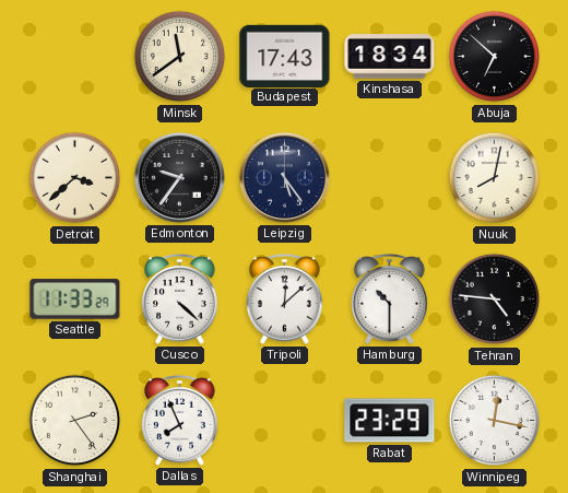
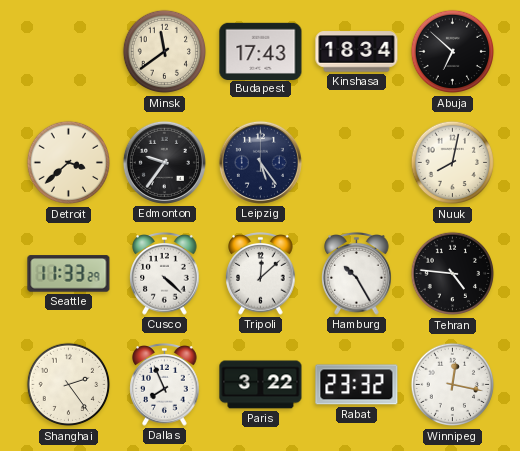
Hamburg: 10:30 -> 10:25
Paris: none -> 3:22
Rabat: 23:29 -> 23:32
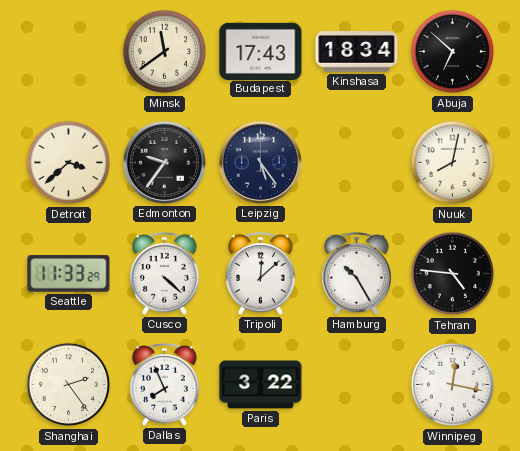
Rabat: 23:32 -> none
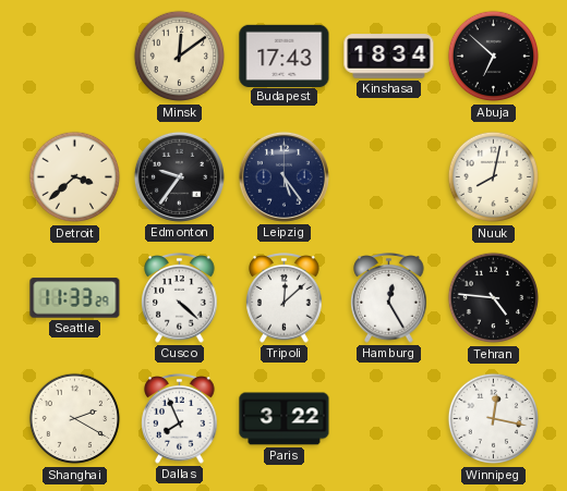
Minsk: 11:39 -> 12:09
Hamburg: 10:25 -> 12:25
Shanghai: 2:24 -> 2:20
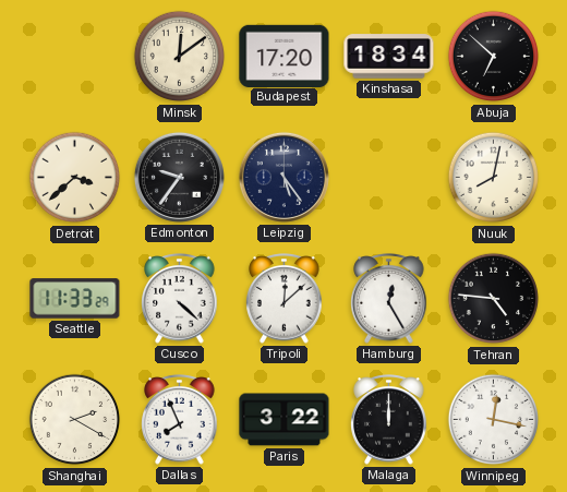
Budapest: 17:43 -> 17:20
Malaga: none -> 12:00
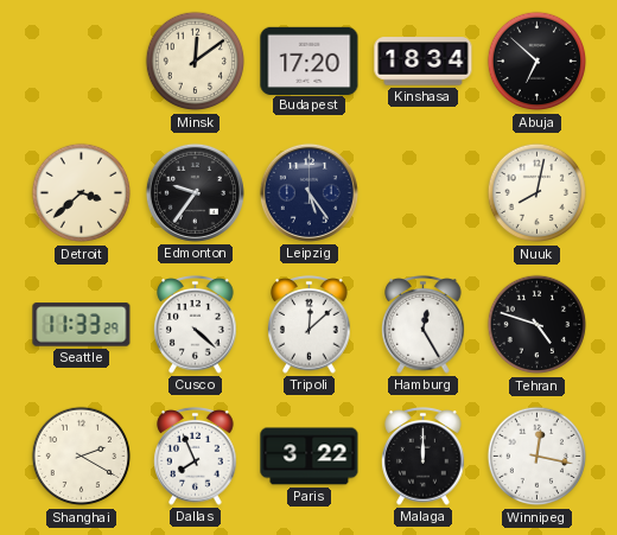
Tehran: 4:46 -> 4:48
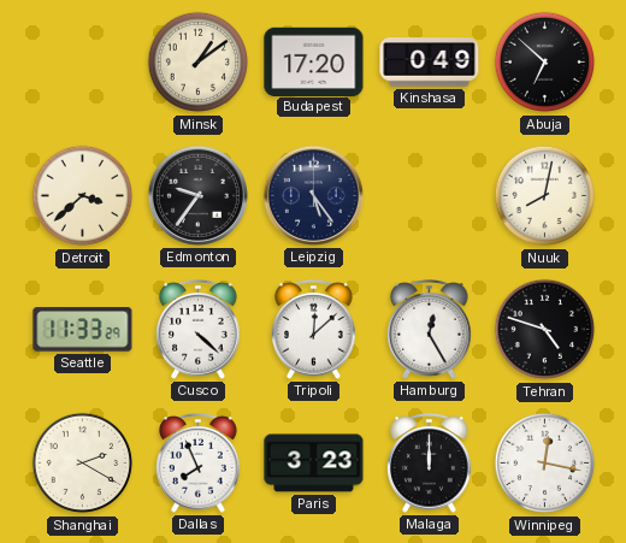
Minsk: 12:09 -> 1:09
Kinshasa: 18:34 -> 0:49
Paris: 3:22 -> 3:23
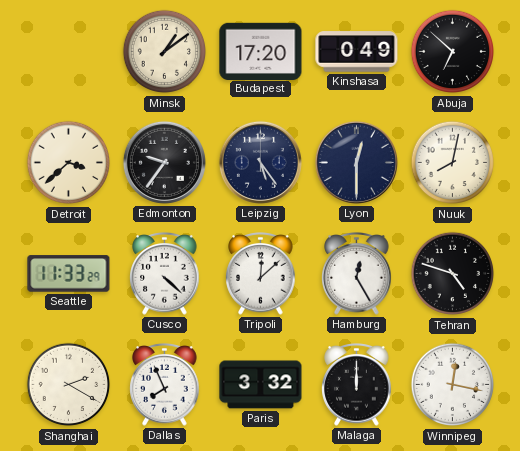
Lyon: none -> 12:30
Paris: 3:23 -> 3:32
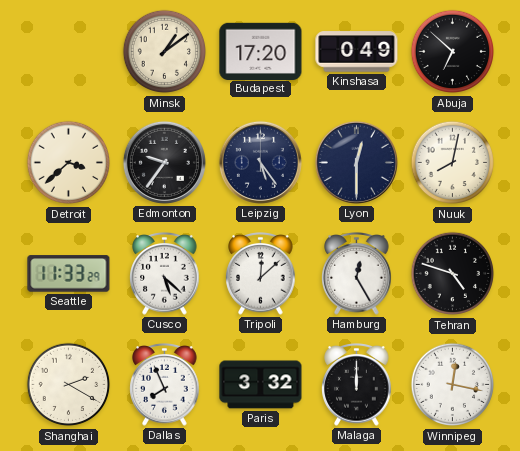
Cusco: 4:22 -> 5:22
